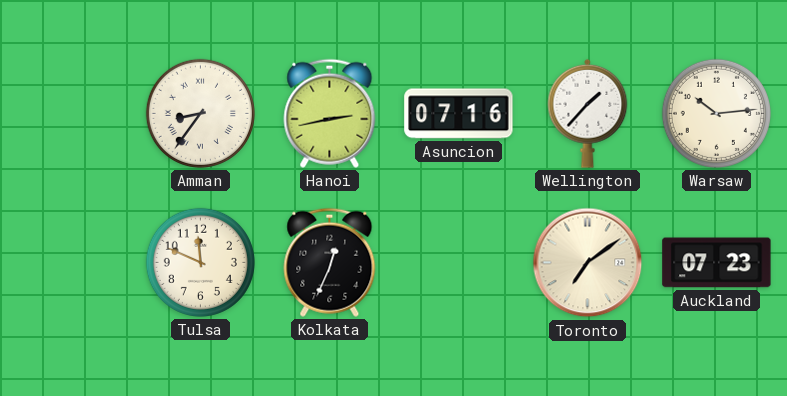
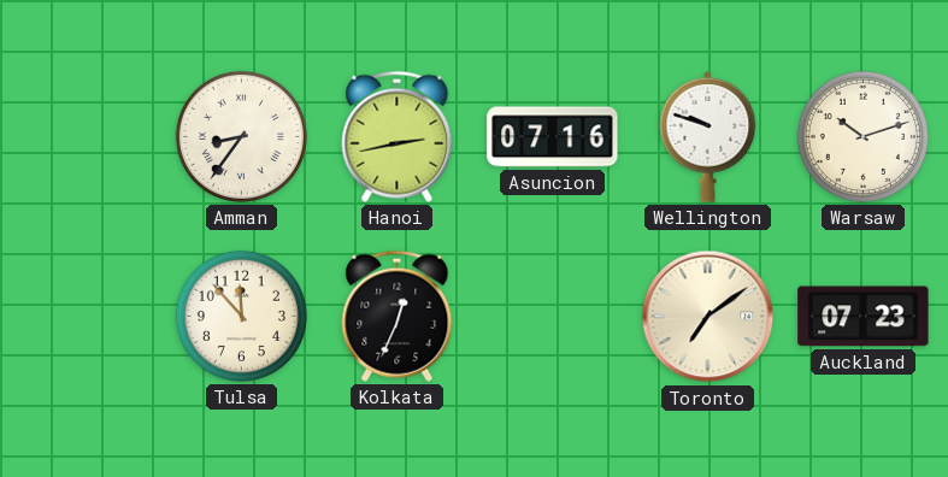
Wellington: 1:37 -> 9:48
Warsaw: 10:14 -> 10:12
Tulsa: 11:49 -> 11:53
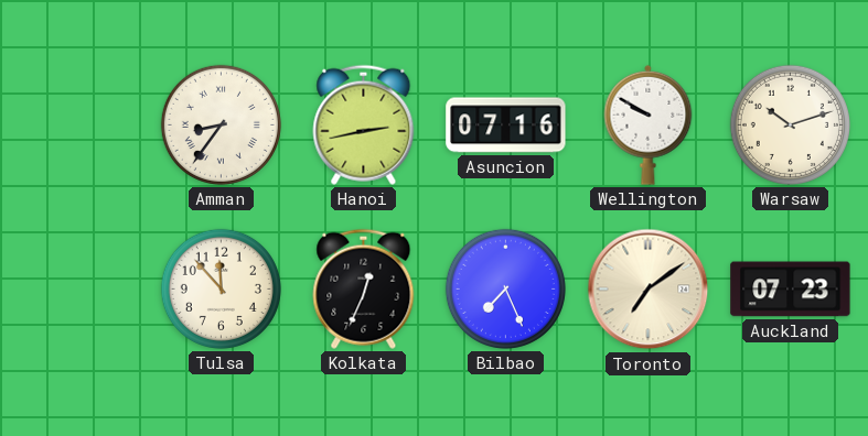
Wellington: 9:48 -> 9:50
Bilbao: none -> 7:26
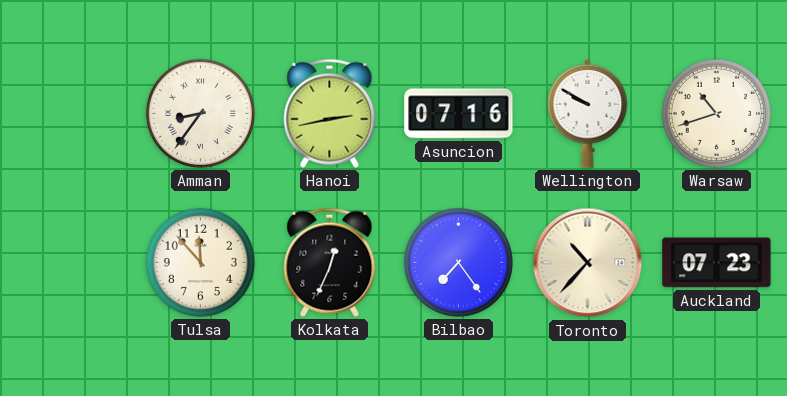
Warsaw: 10:12 -> 10:42
Bilbao: 7:26 -> 7:24
Toronto: 7:09 -> 10:37
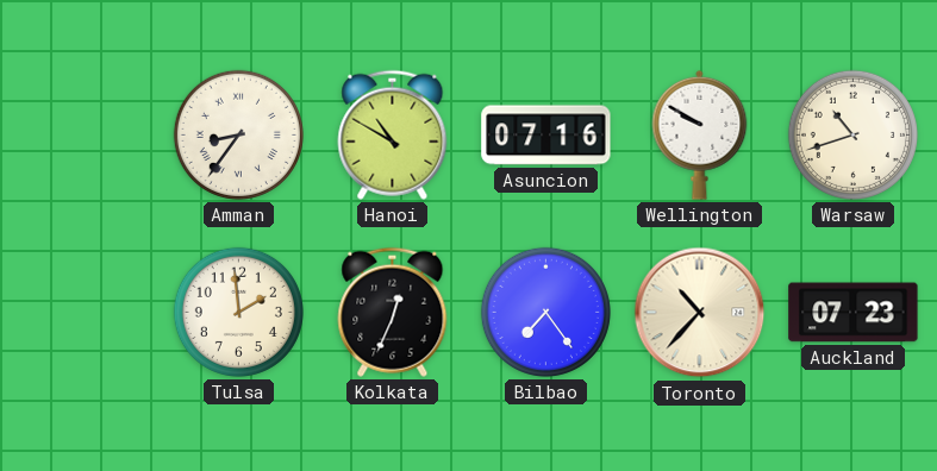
Hanoi: 2:43 -> 10:50
Tulsa: 11:53 -> 1:59
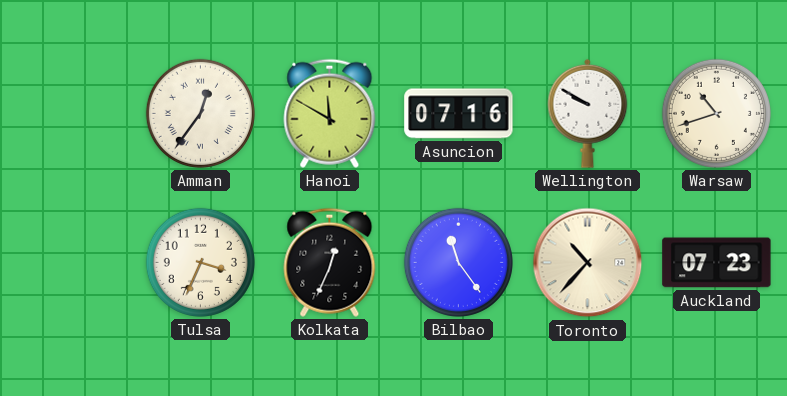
Amman: 8:36 -> 12:36
Hanoi: 10:50 -> 11:50
Tulsa: 1:59 -> 3:34
Bilbao: 7:24 -> 11:24
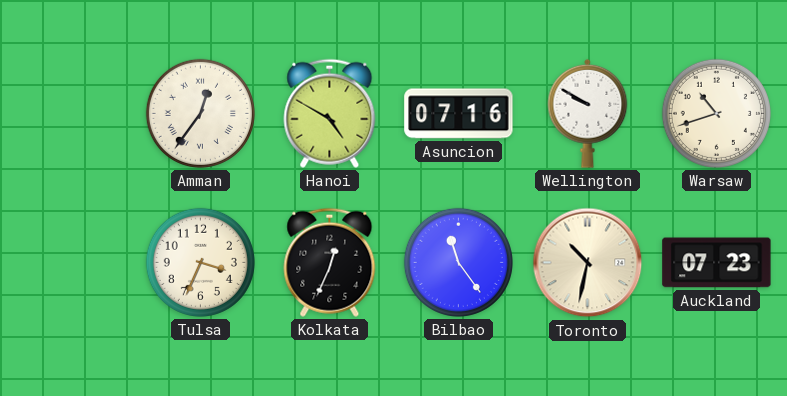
Hanoi: 11:50 -> 4:50
Toronto: 10:37 -> 10:32
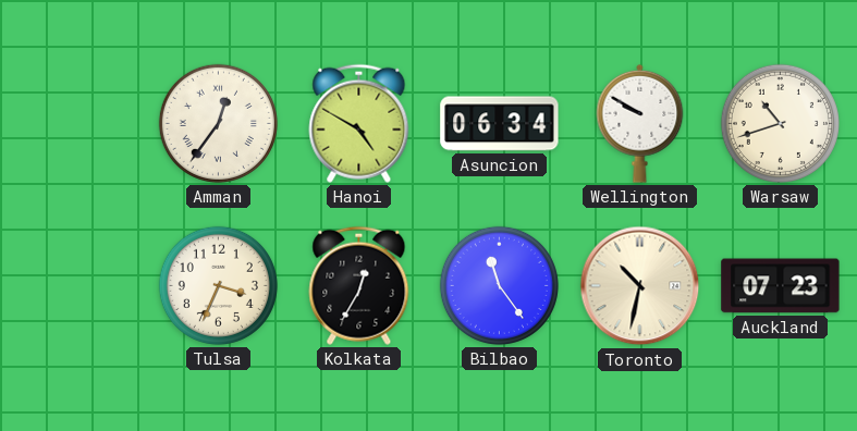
Asuncion: 07:16 -> 06:34
Kolkata: 12:34 -> 12:35
